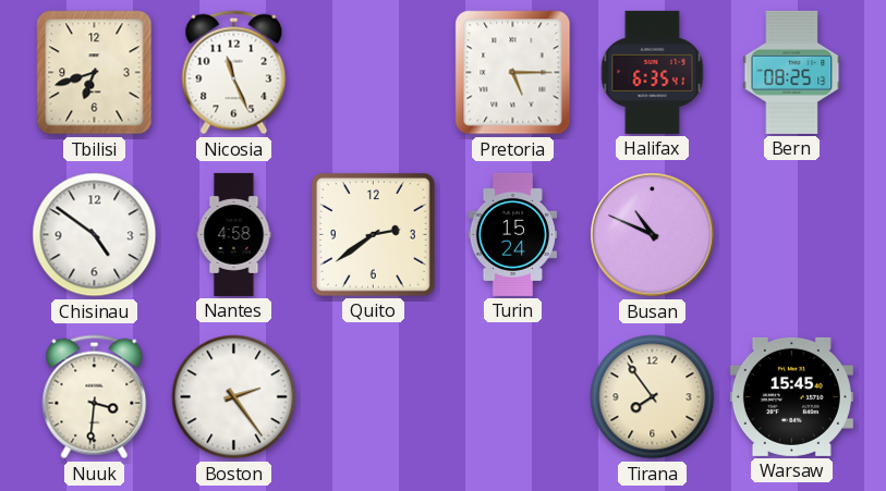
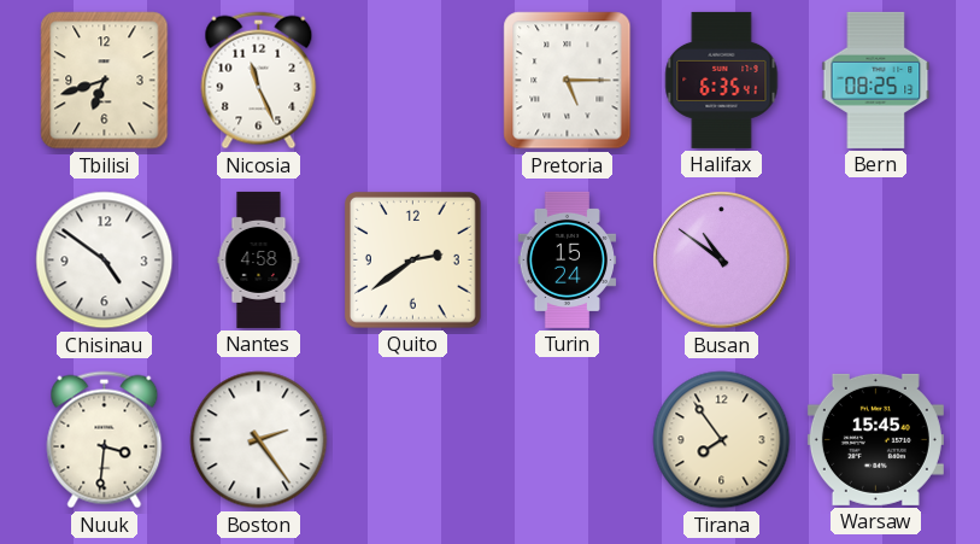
Busan: 10:49 -> 10:51
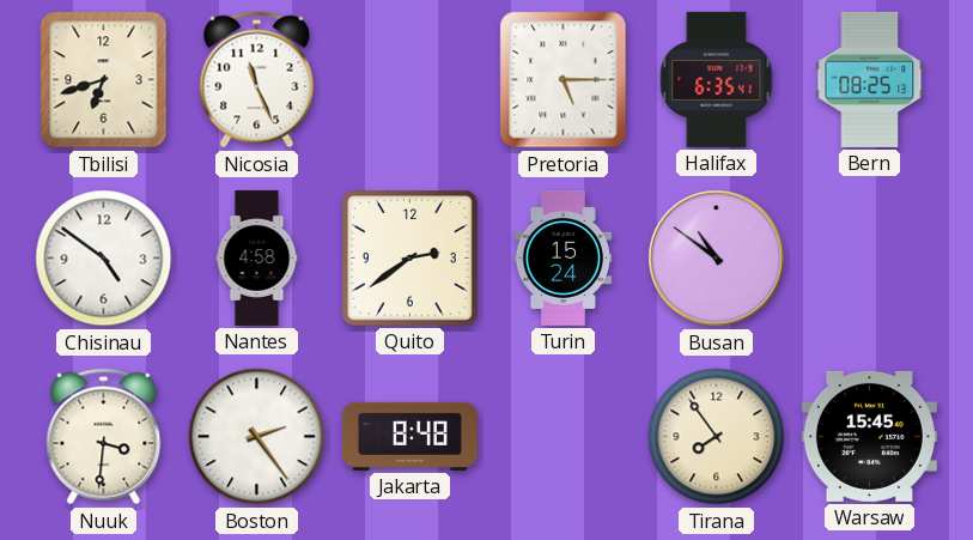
Jakarta: none -> 8:48
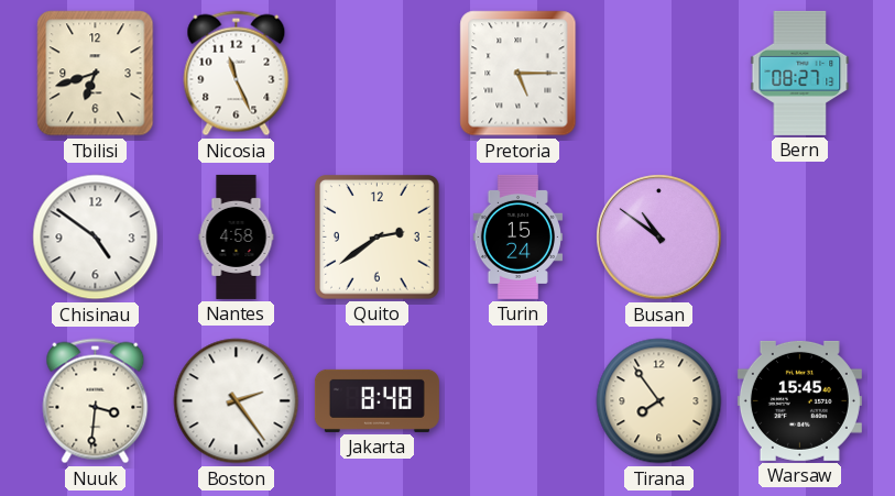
Halifax: 6:35 -> none
Bern: 08:25 -> 08:27
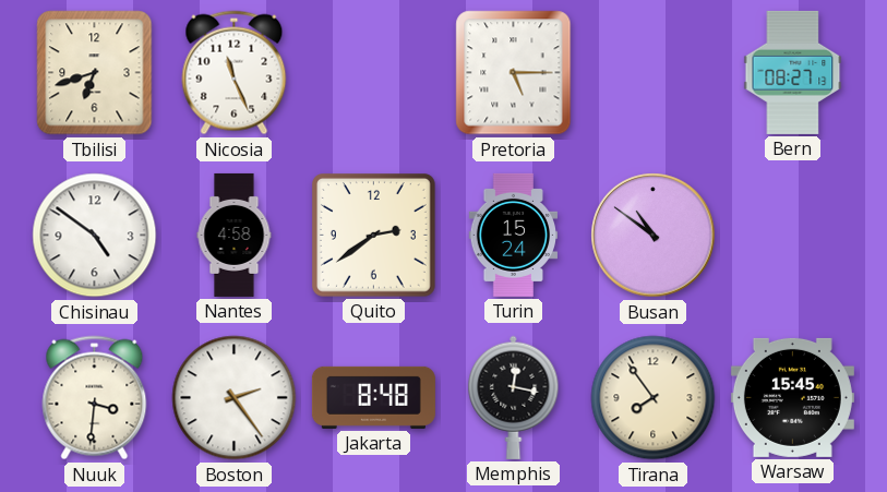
Memphis: none -> 12:17
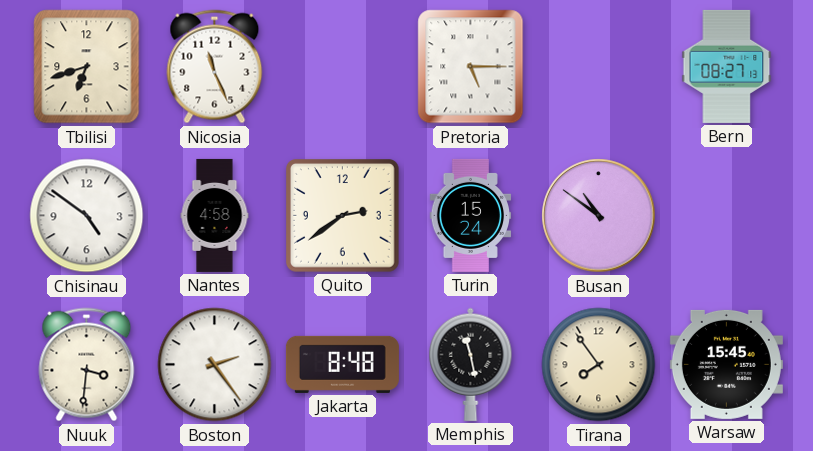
Memphis: 12:17 -> 11:28
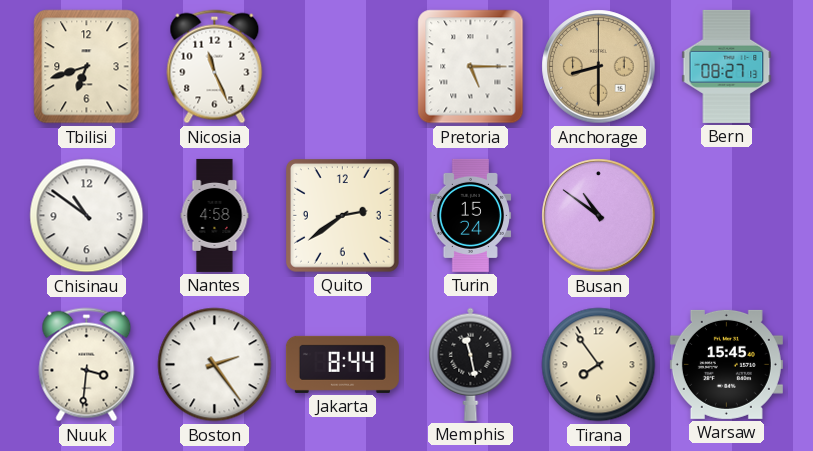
Anchorage: none -> 8:30
Chisinau: 4:51 -> 10:51
Jakarta: 8:48 -> 8:44
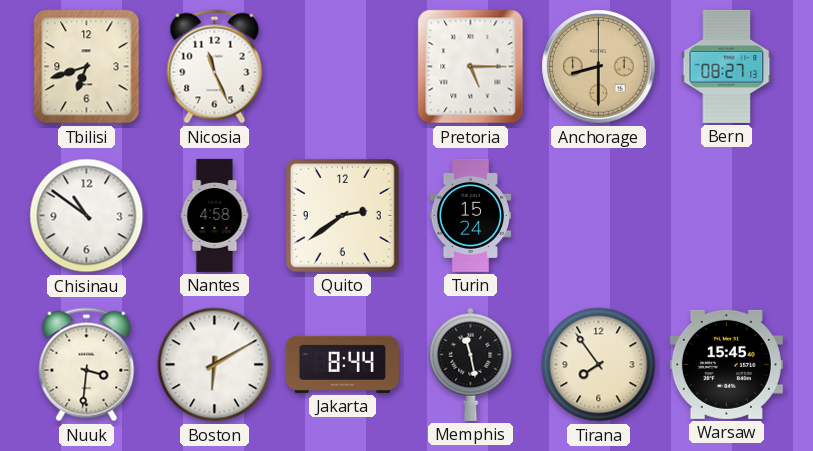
Busan: 10:51 -> none
Boston: 2:24 -> 6:10
